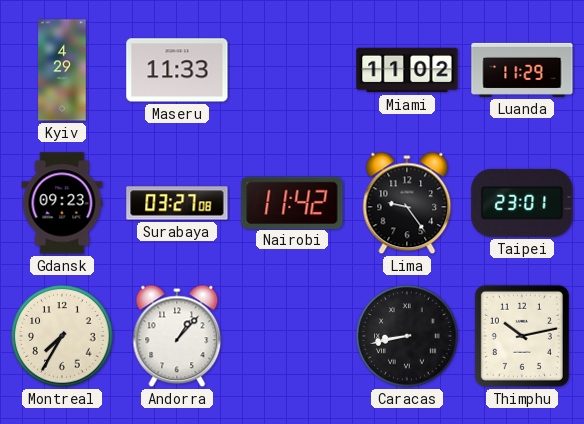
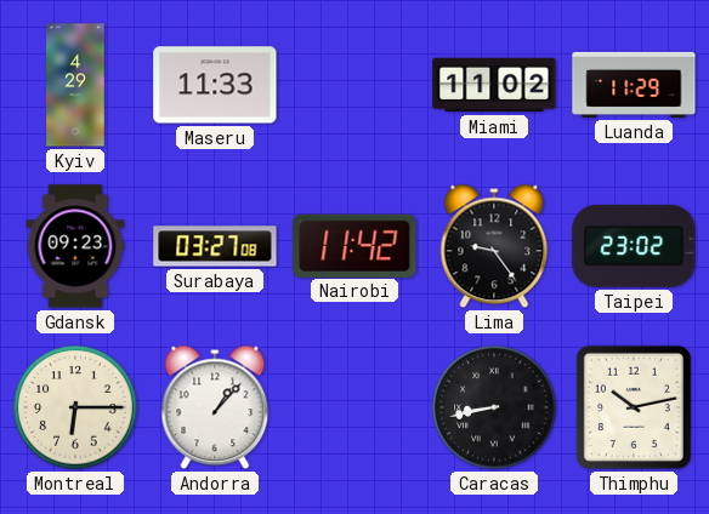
Taipei: 23:01 -> 23:02
Montreal: 7:35 -> 6:15
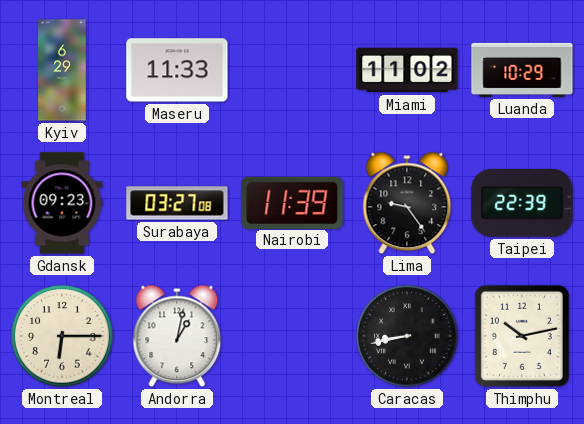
Kyiv: 4:29 -> 6:29
Luanda: 11:29 -> 10:29
Nairobi: 11:42 -> 11:39
Taipei: 23:02 -> 22:39
Andorra: 1:07 -> 1:02
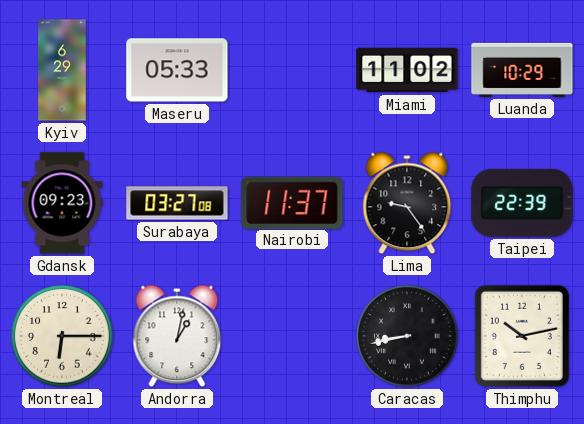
Maseru: 11:33 -> 05:33
Nairobi: 11:39 -> 11:37
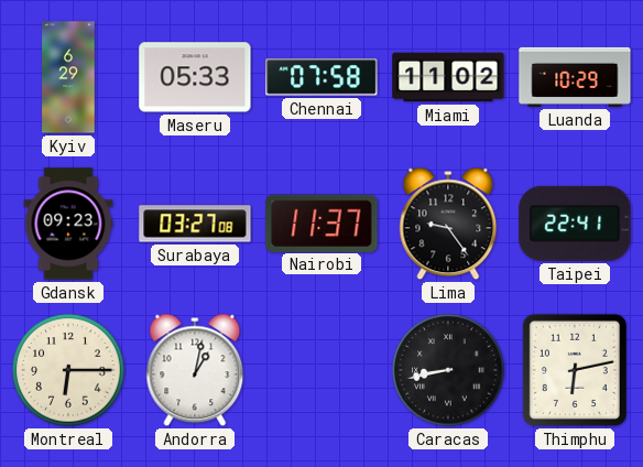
Chennai: none -> 07:58
Taipei: 22:39 -> 22:41
Thimphu: 10:13 -> 6:13
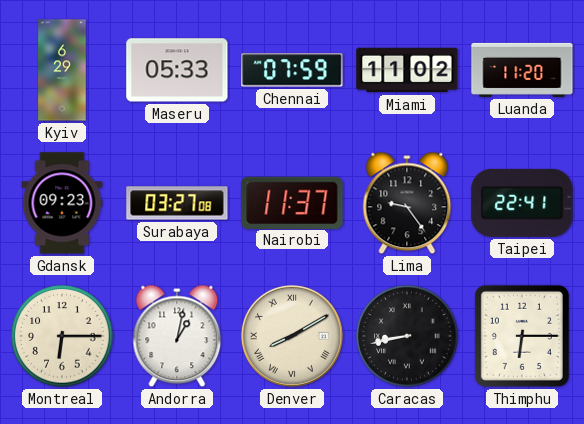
Chennai: 07:58 -> 07:59
Luanda: 10:29 -> 11:20
Denver: none -> 8:10
Thimphu: 6:13 -> 6:15
